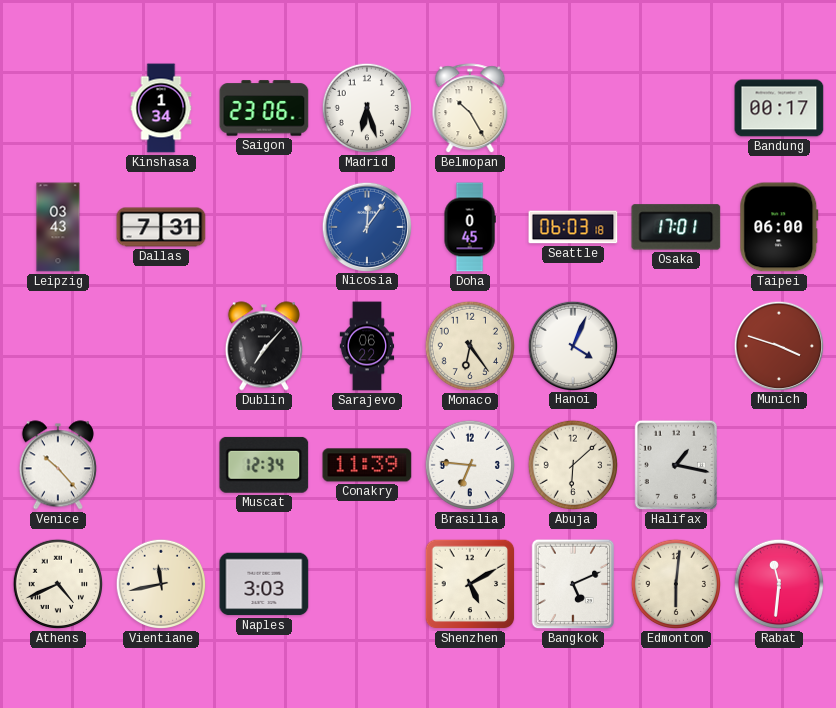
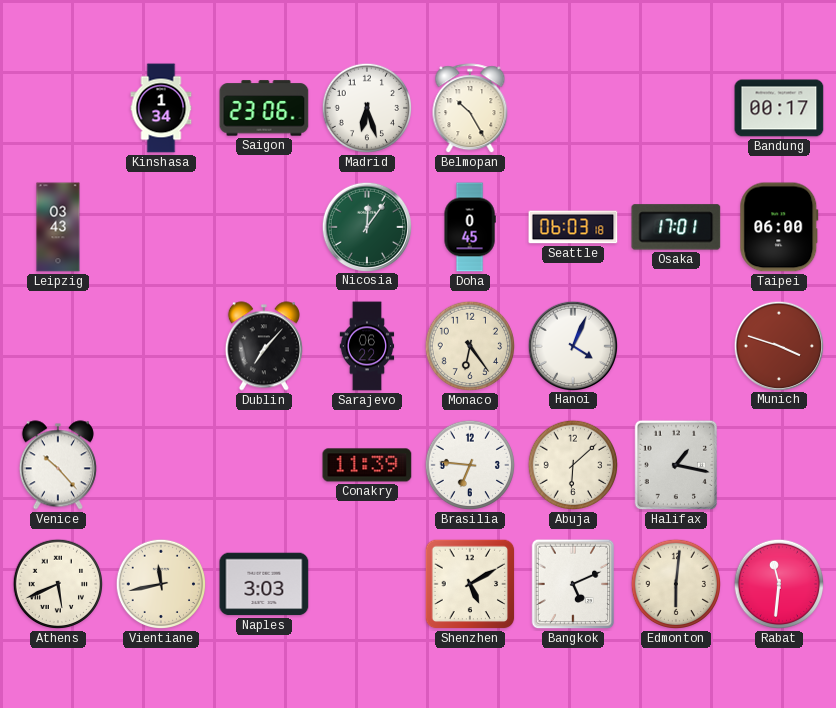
Dallas: 7:31 -> none
Nicosia dial: blue -> green
Muscat: 12:34 -> none
Athens: 4:41 -> 5:41
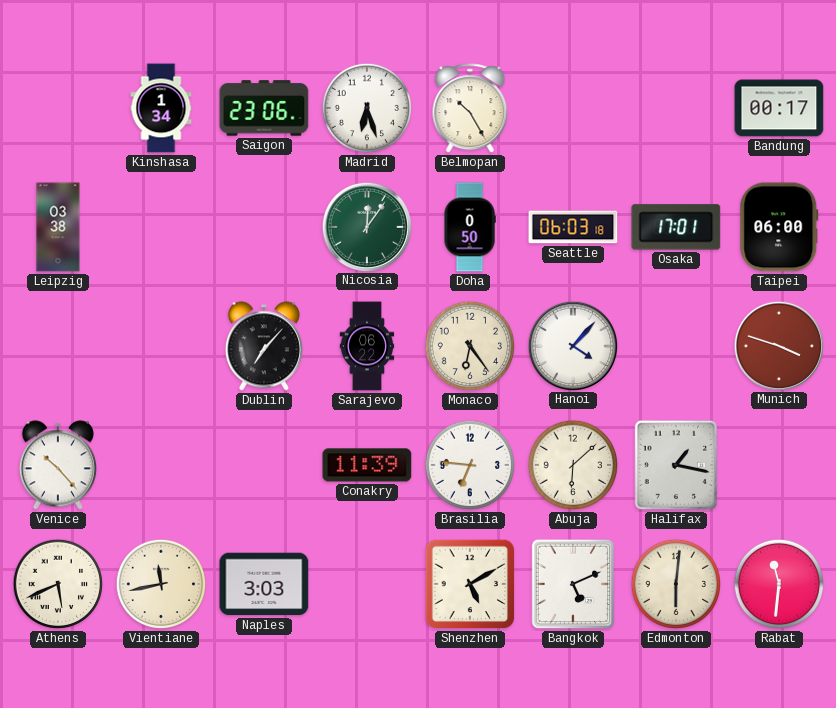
Leipzig: 03:43 -> 03:38
Doha: 0:45 -> 0:50
Hanoi: 4:04 -> 4:07
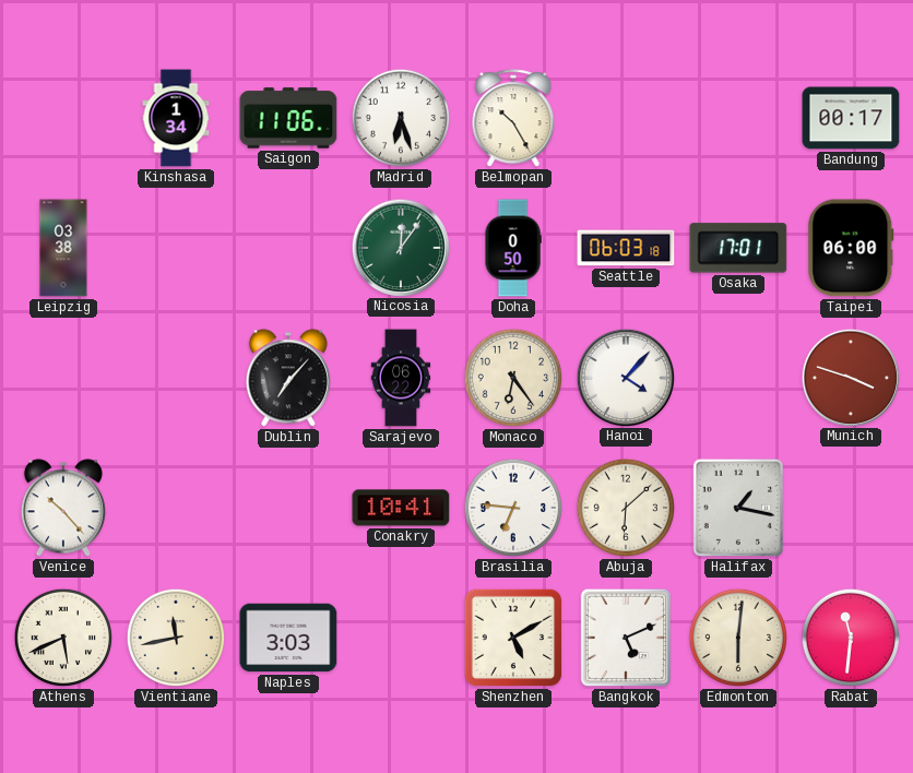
Saigon: 23:06 -> 11:06
Conakry: 11:39 -> 10:41
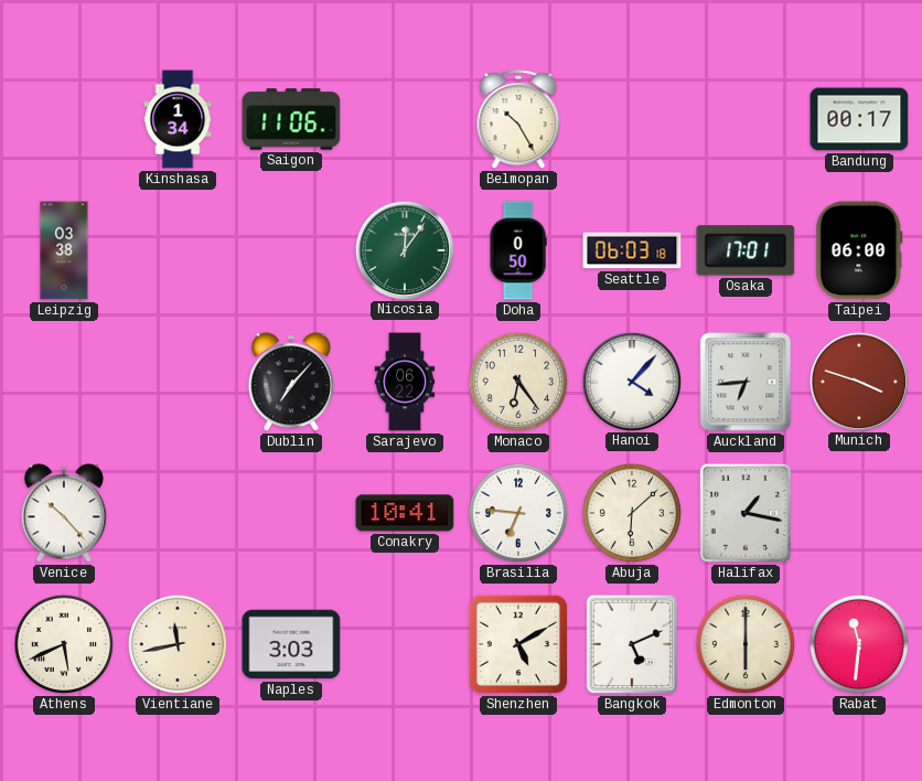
Madrid: 6:27 -> none
Auckland: none -> 6:44
Edmonton: 6:01 -> 6:00
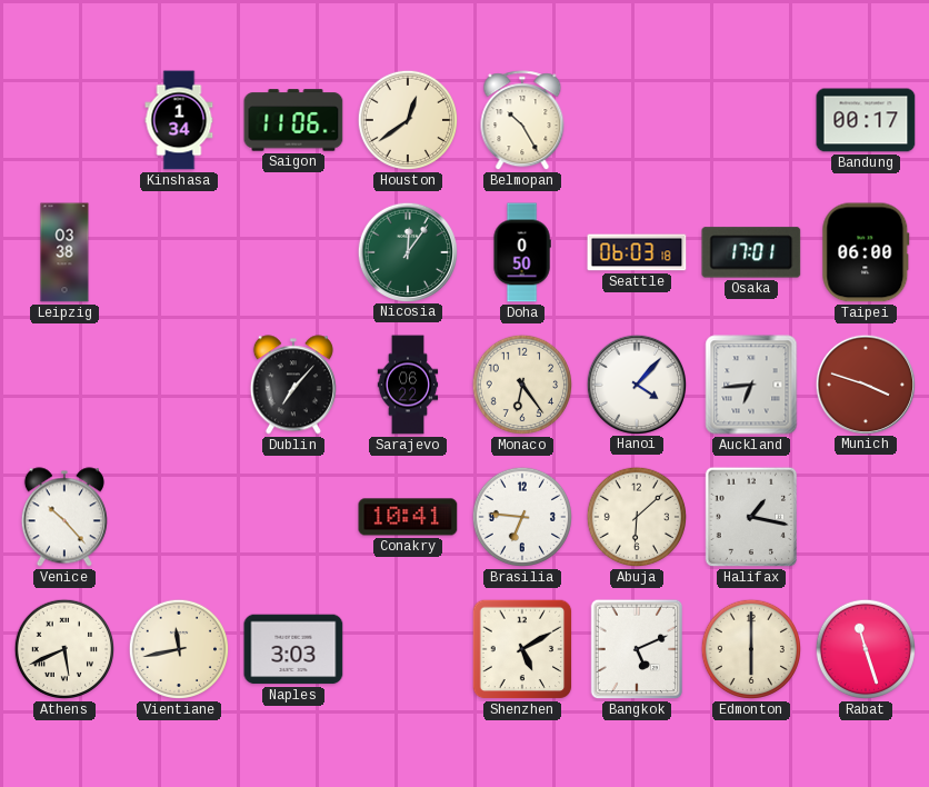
Houston: none -> 12:39
Rabat: 11:31 -> 11:27
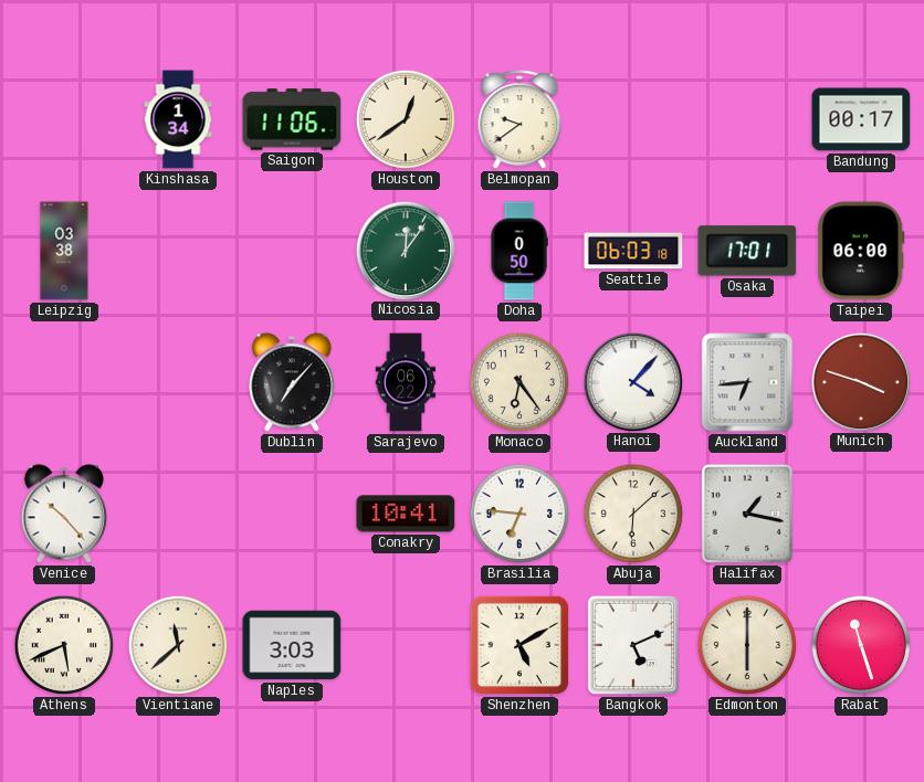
Belmopan: 10:25 -> 9:39
Vientiane: 11:43 -> 11:38
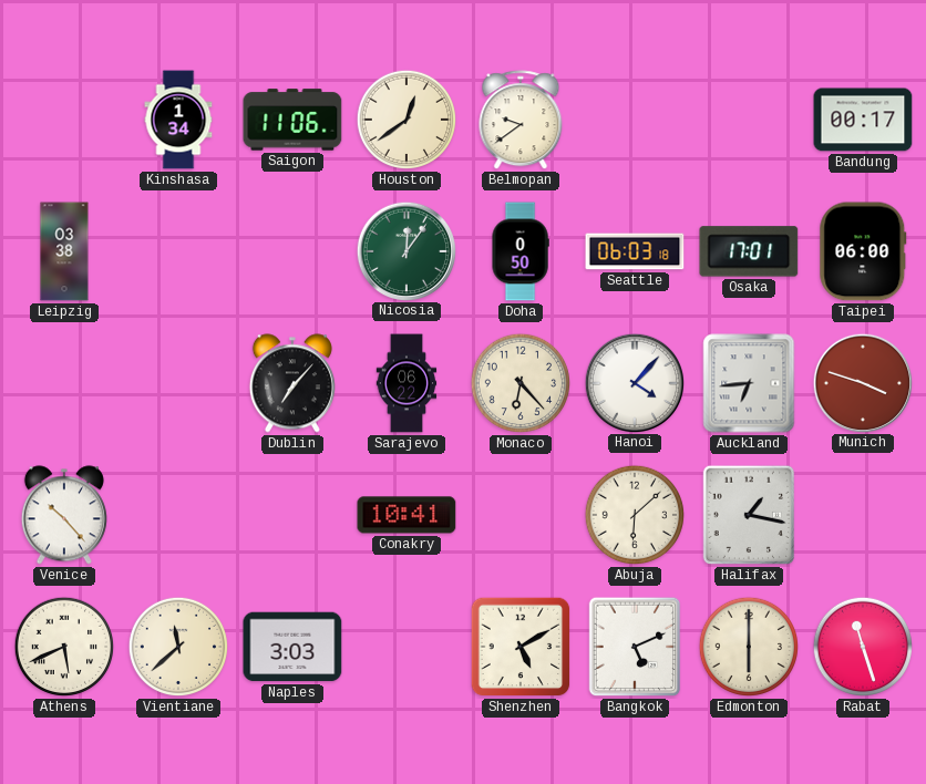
Monaco: 6:24 -> 6:23
Brasilia: 6:46 -> none
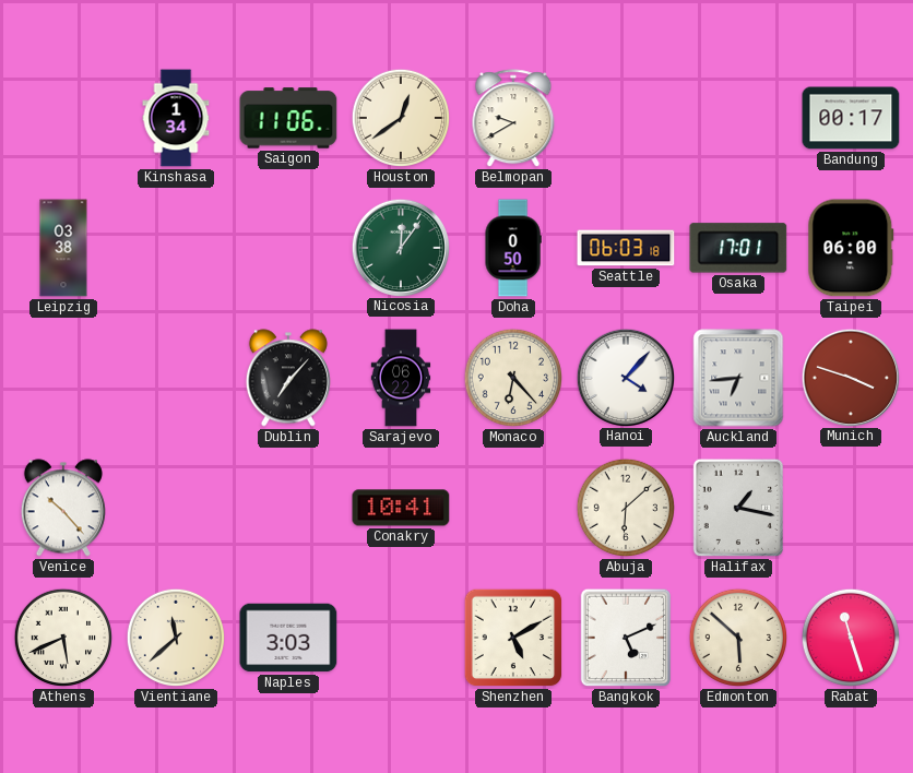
Belmopan: 9:39 -> 9:40
Edmonton: 6:00 -> 5:52
